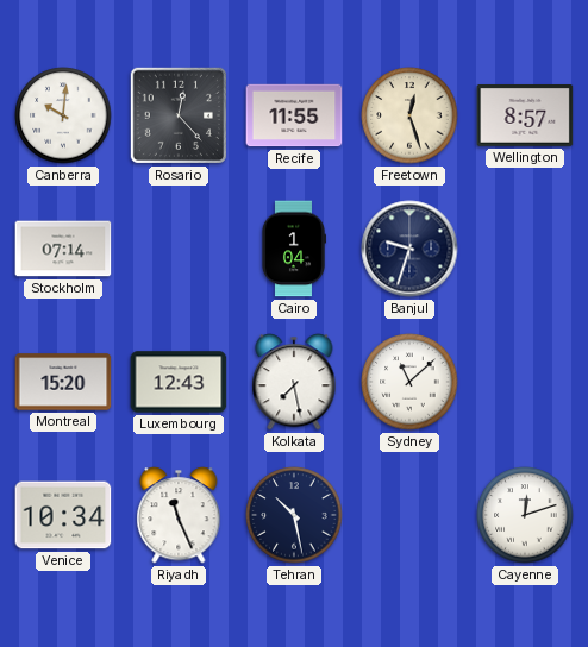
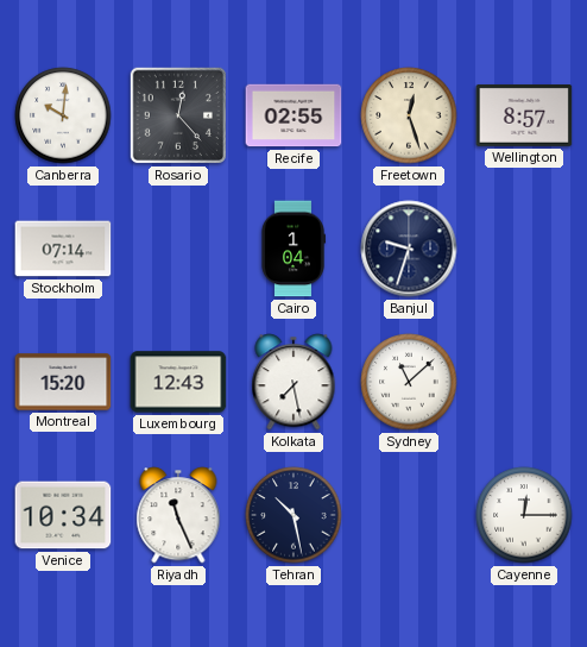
Recife: 11:55 -> 02:55
Cayenne: 12:12 -> 12:15
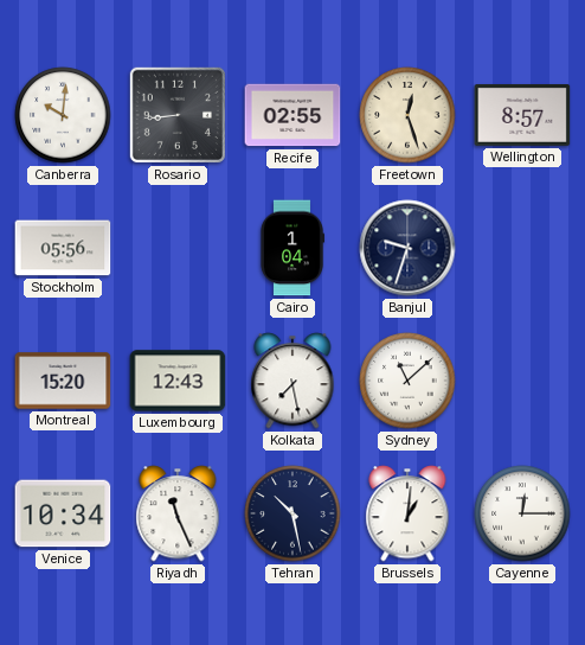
Rosario: 12:23 -> 8:44
Stockholm: 07:14 -> 05:56
Brussels: none -> 1:01
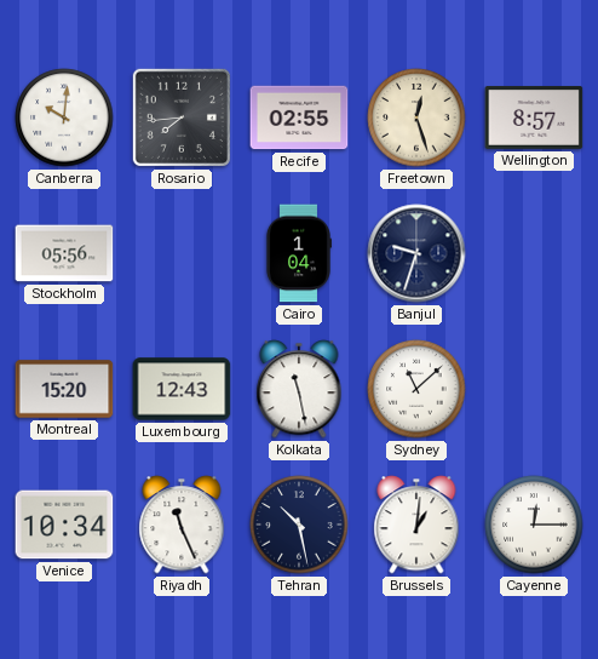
Rosario: 8:44 -> 7:44
Kolkata: 7:28 -> 11:28
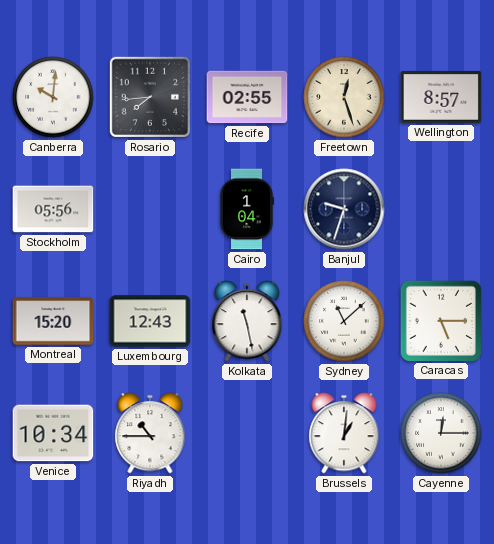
Caracas: none -> 5:15
Riyadh: 11:26 -> 10:45
Tehran: 10:28 -> none
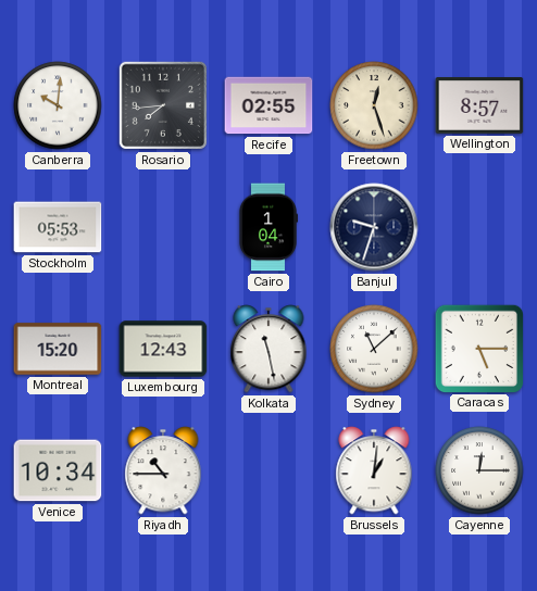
Stockholm: 05:56 -> 05:53
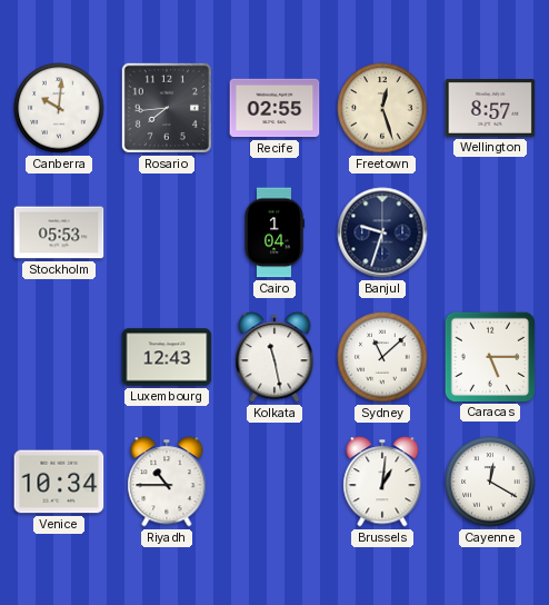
Montreal: 15:20 -> none
Cayenne: 12:15 -> 12:20
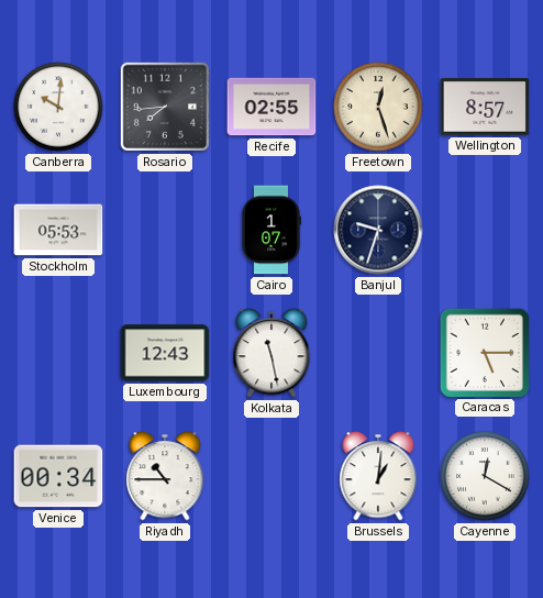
Cairo: 1:04 -> 1:07
Sydney: 11:08 -> none
Venice: 10:34 -> 00:34
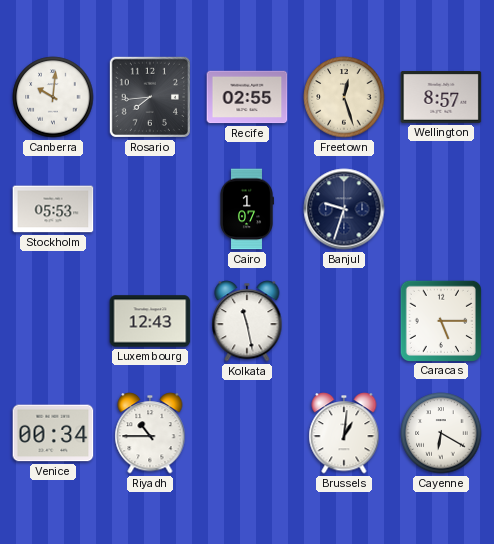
Cayenne: 12:20 -> 6:20
